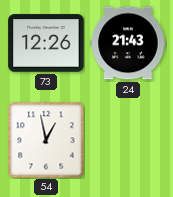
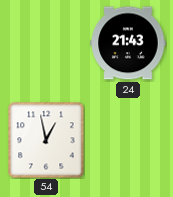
73: 12:26 -> none
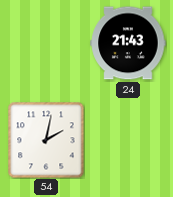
54: 12:58 -> 2:02
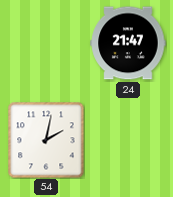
24: 21:43 -> 21:47
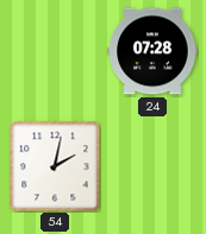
24: 21:47 -> 07:28
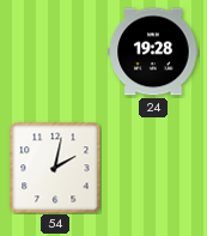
24: 07:28 -> 19:28
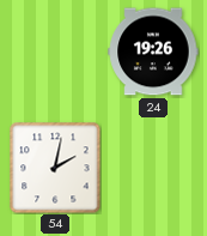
24: 19:28 -> 19:26
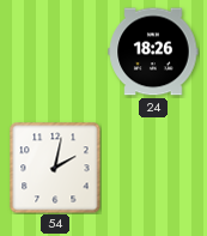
24: 19:26 -> 18:26
